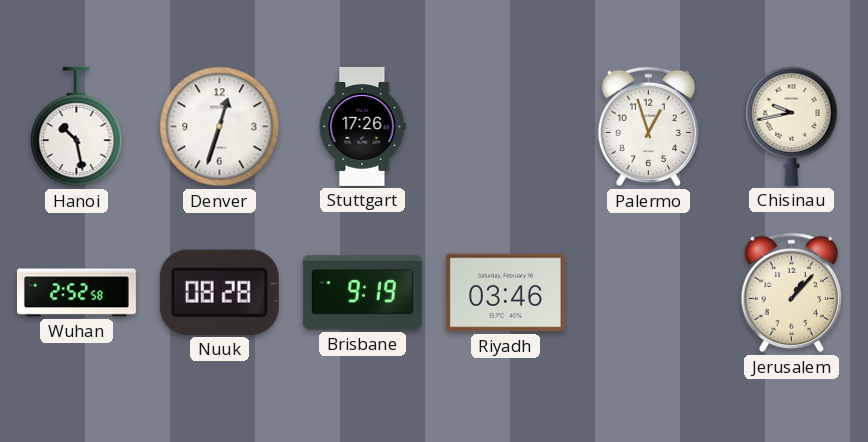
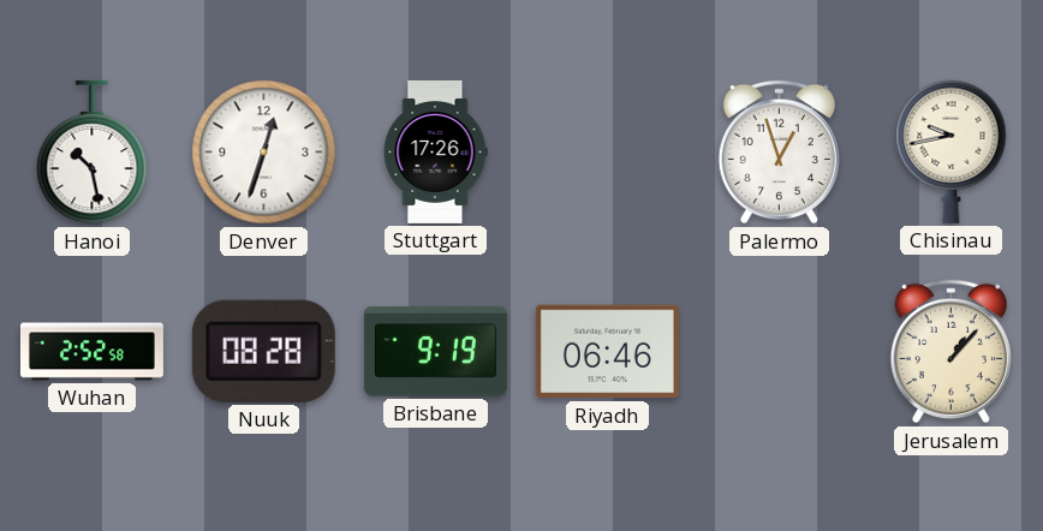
Riyadh: 03:46 -> 06:46
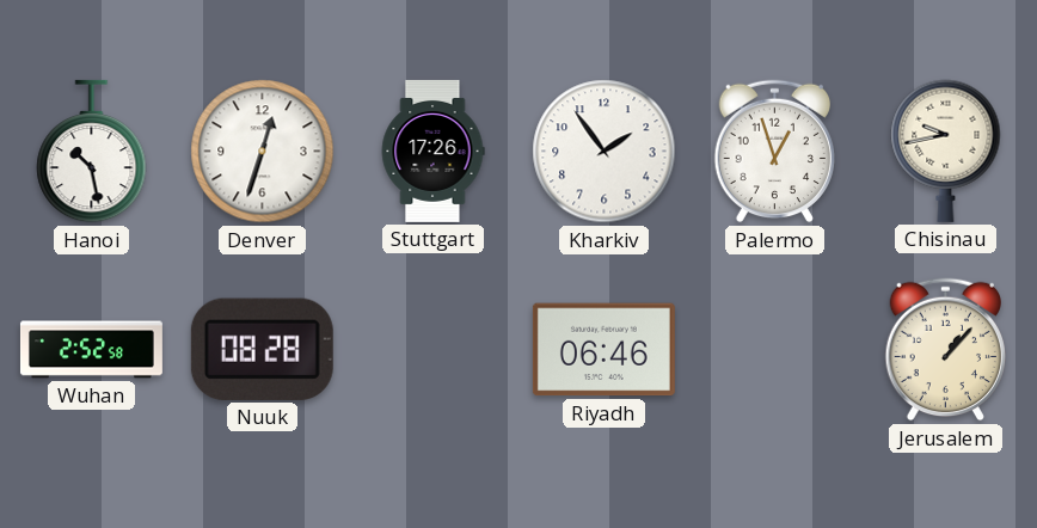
Kharkiv: none -> 1:54
Brisbane: 9:19 -> none
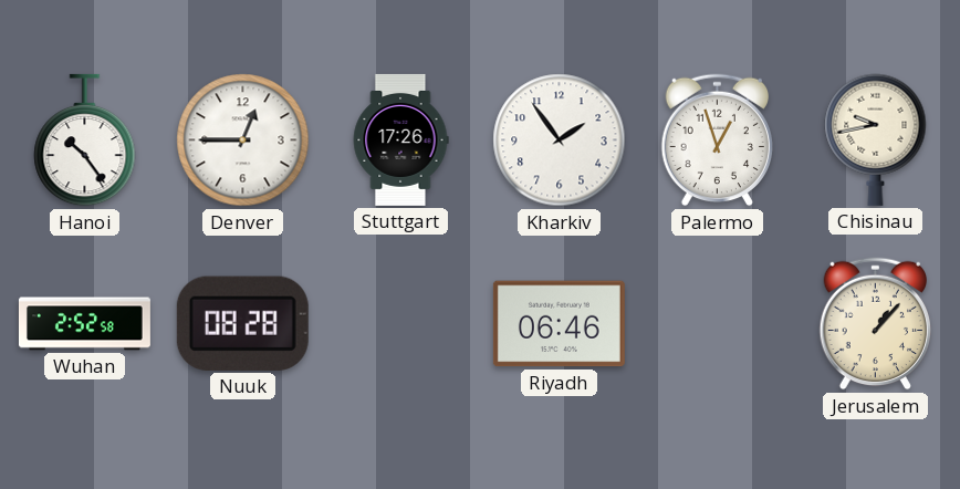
Hanoi: 10:28 -> 10:24
Denver: 12:33 -> 12:45
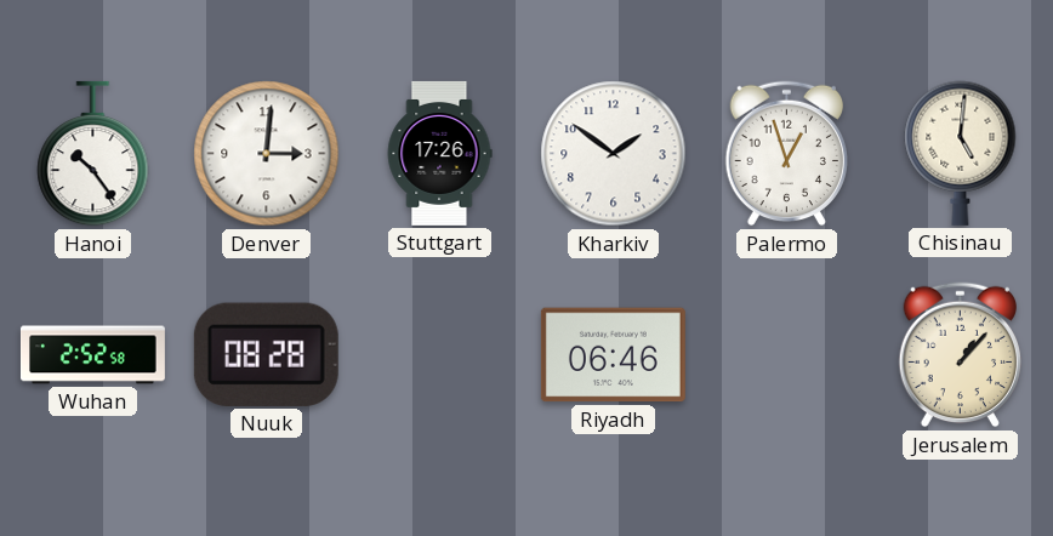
Denver: 12:45 -> 3:01
Kharkiv: 1:54 -> 1:51
Chisinau: 9:43 -> 5:01
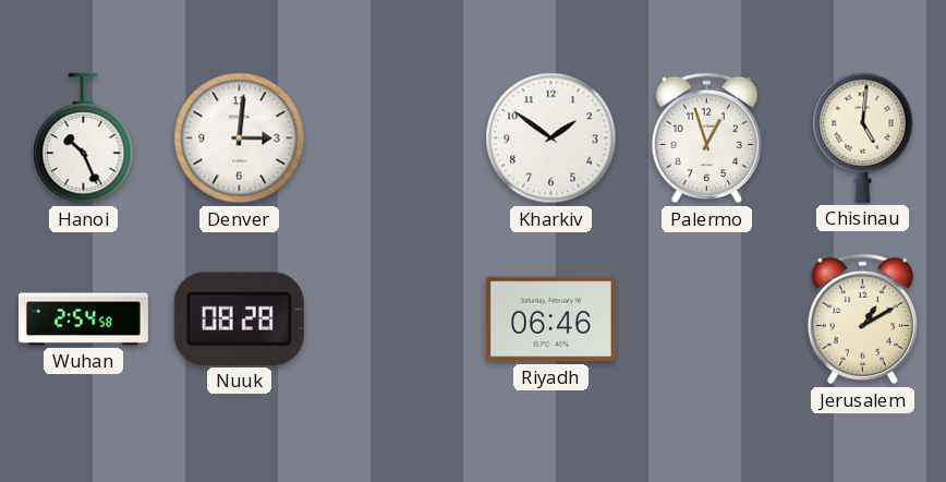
Hanoi: 10:24 -> 10:26
Stuttgart: 17:26 -> none
Wuhan: 2:52 -> 2:54
Jerusalem: 1:07 -> 1:10
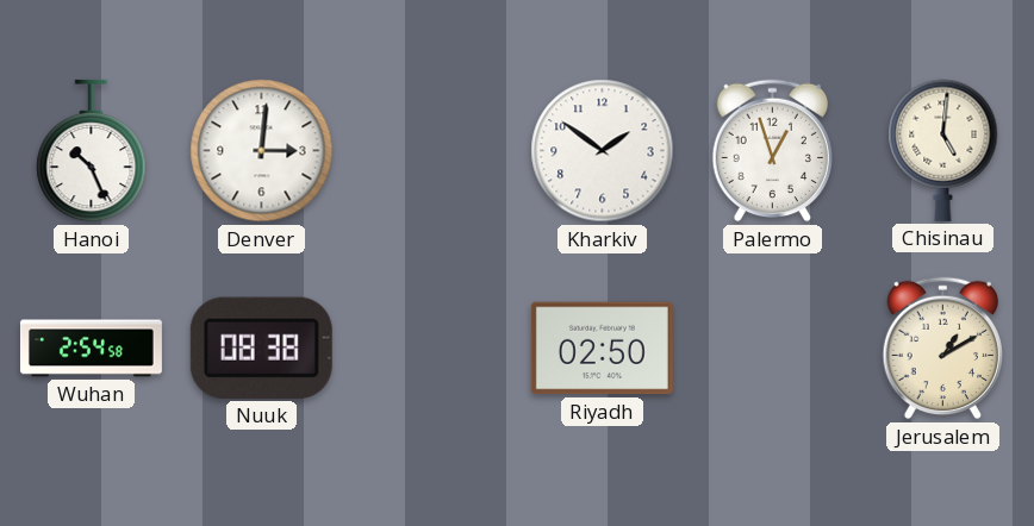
Nuuk: 08:28 -> 08:38
Riyadh: 06:46 -> 02:50
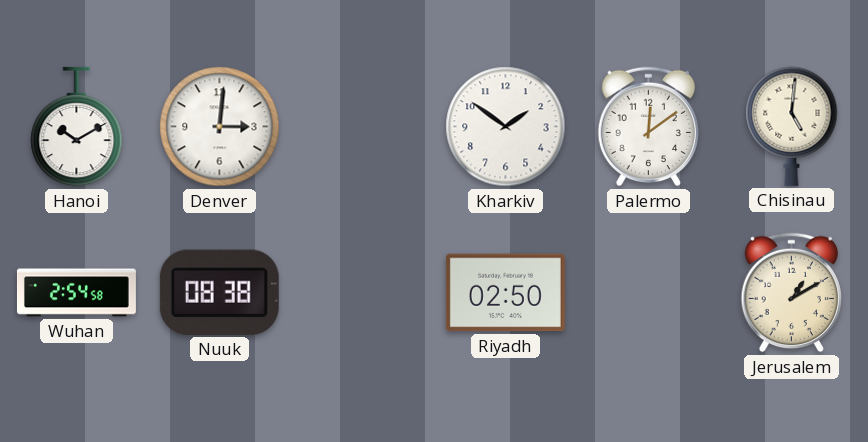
Hanoi: 10:26 -> 10:10
Palermo: 12:57 -> 12:09
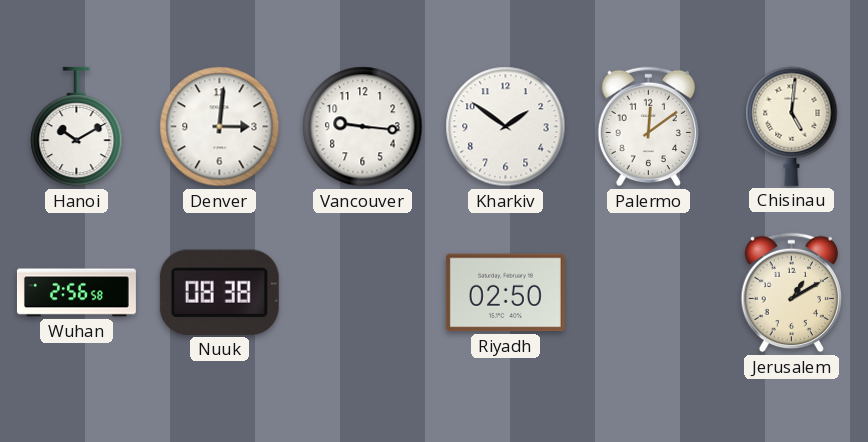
Vancouver: none -> 9:16
Wuhan: 2:54 -> 2:56
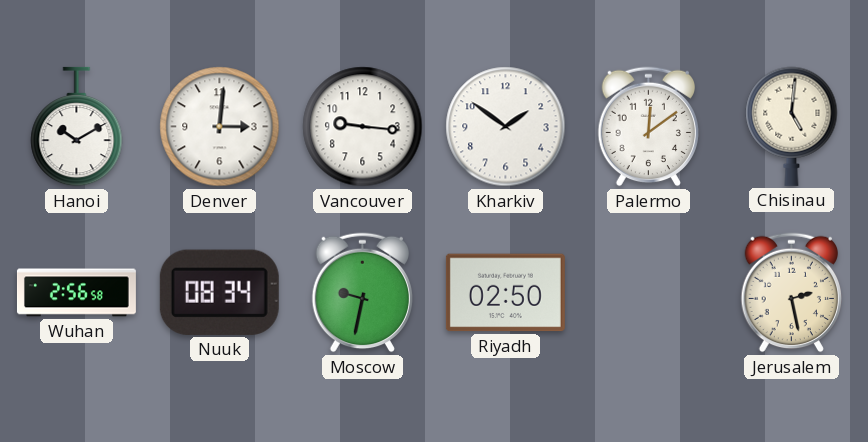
Nuuk: 08:38 -> 08:34
Moscow: none -> 9:32
Jerusalem: 1:10 -> 2:28
